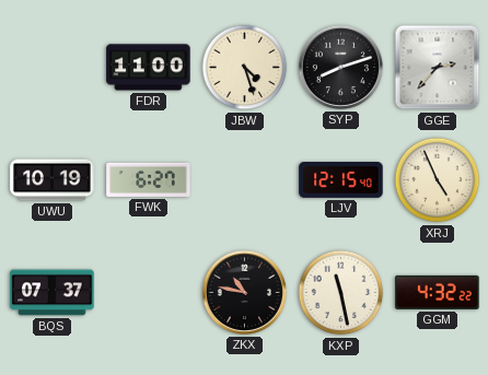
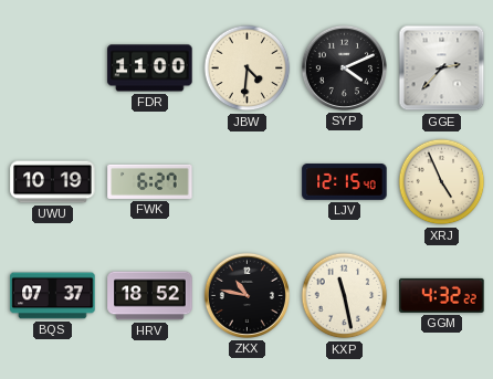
JBW: 4:27 -> 4:31
SYP: 8:12 -> 4:11
HRV: none -> 18:52
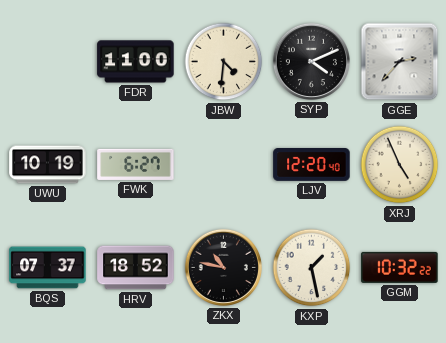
LJV: 12:15 -> 12:20
KXP: 11:28 -> 1:28
GGM: 4:32 -> 10:32
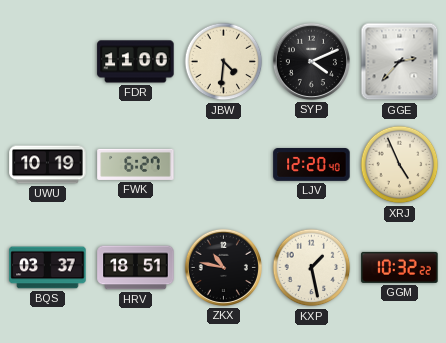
BQS: 07:37 -> 03:37
HRV: 18:52 -> 18:51
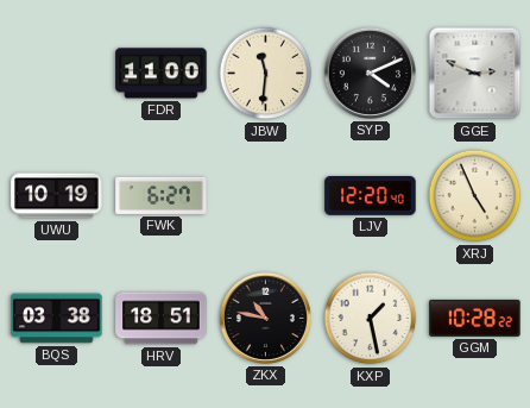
JBW: 4:31 -> 11:31
GGE: 2:37 -> 2:49
BQS: 03:37 -> 03:38
GGM: 10:32 -> 10:28
